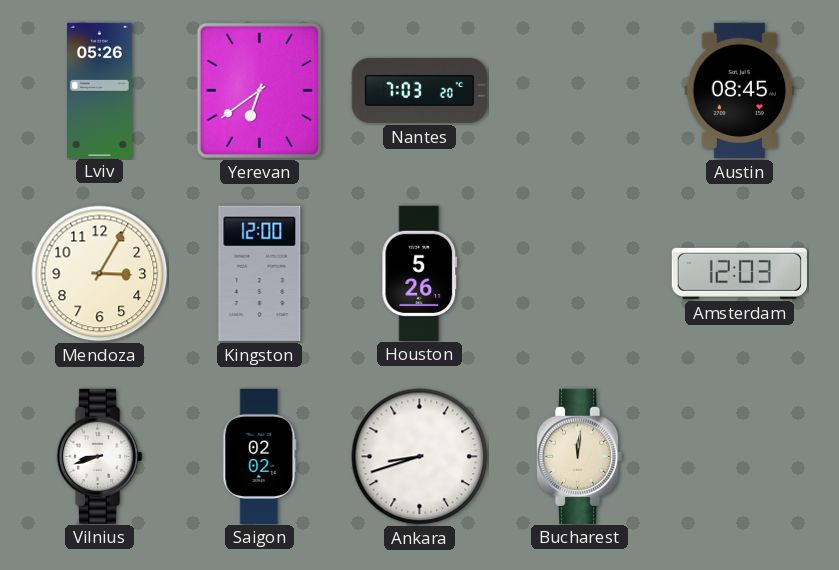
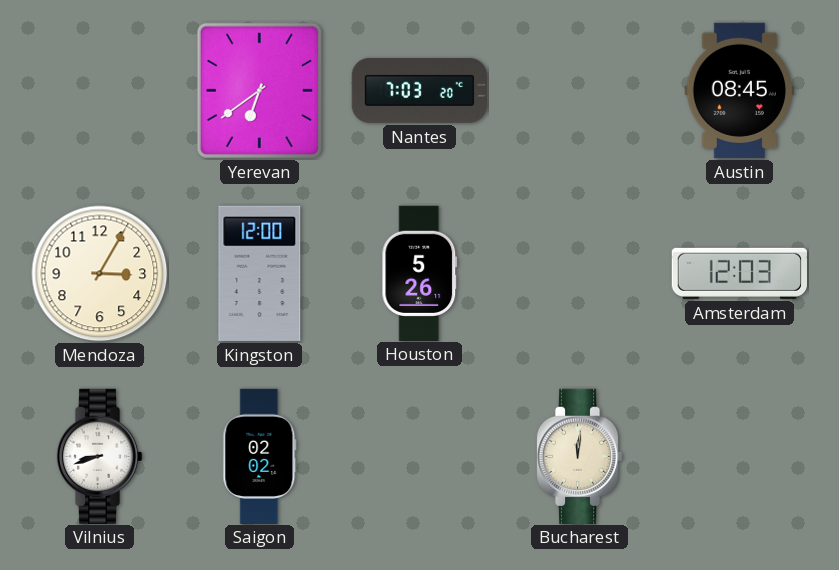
Lviv: 05:26 -> none
Ankara: 8:42 -> none
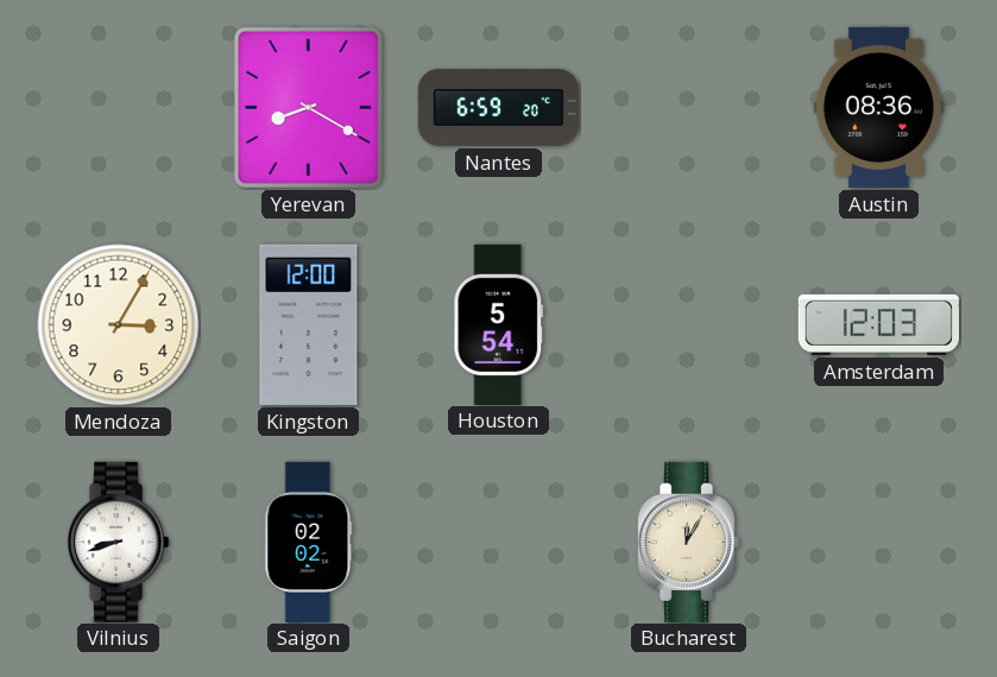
Yerevan: 6:39 -> 8:20
Nantes: 7:03 -> 6:59
Austin: 08:45 -> 08:36
Houston: 5:26 -> 5:54
Bucharest: 12:01 -> 12:05
